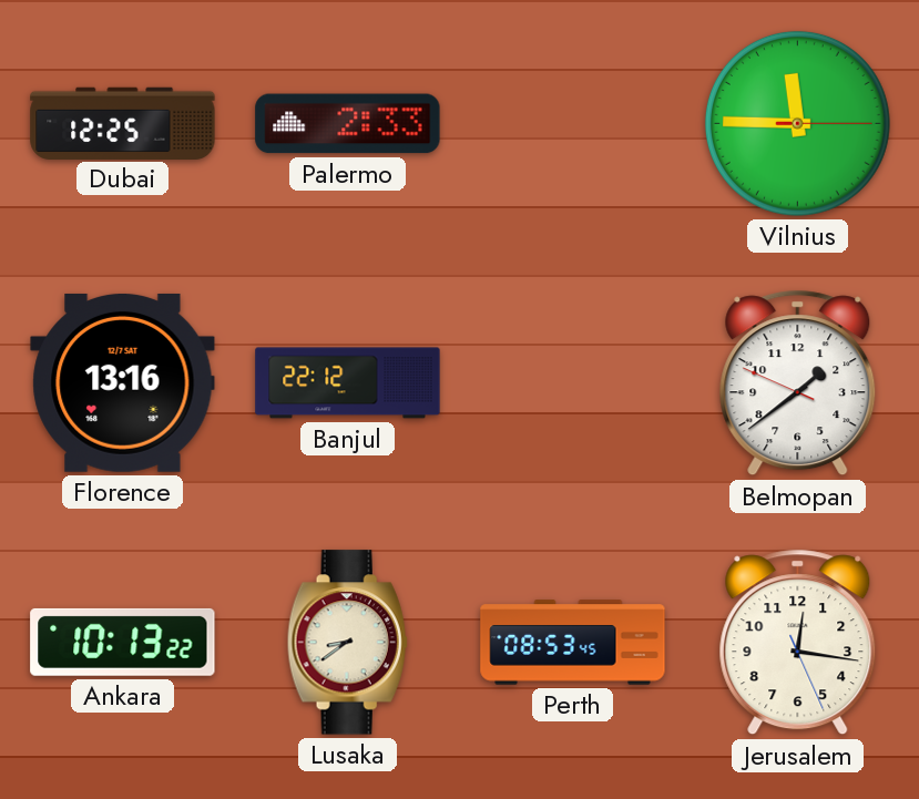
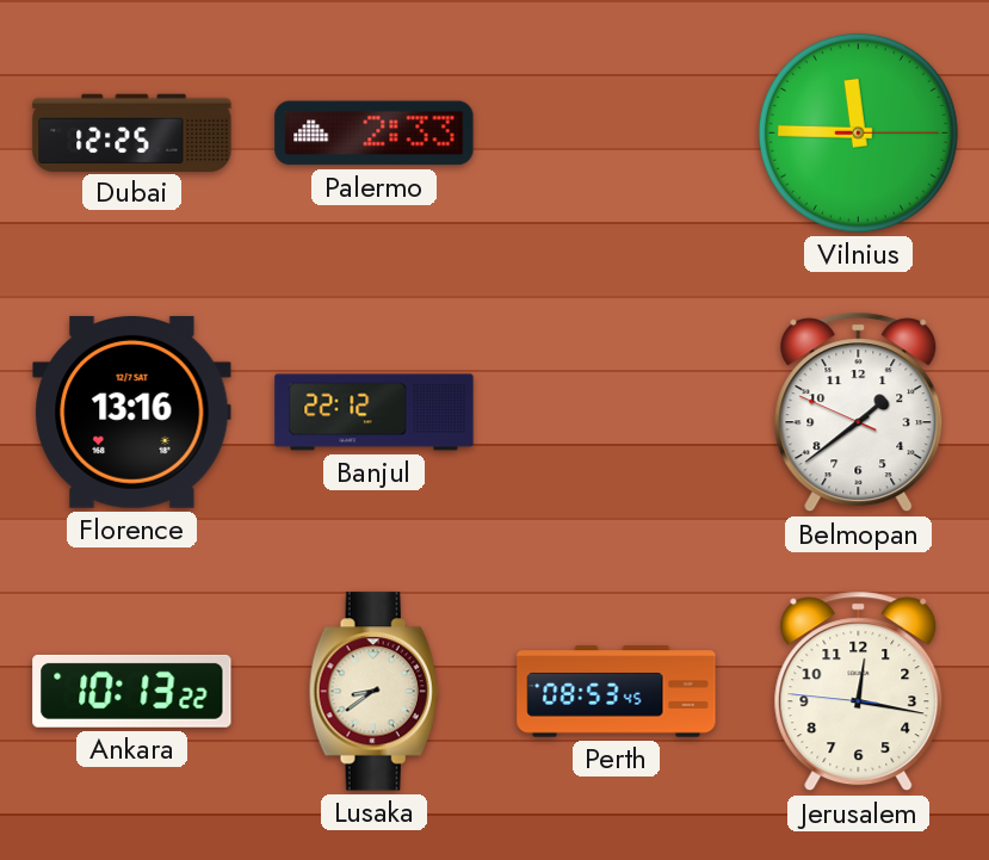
Jerusalem: 12:16:26 -> 12:16:46
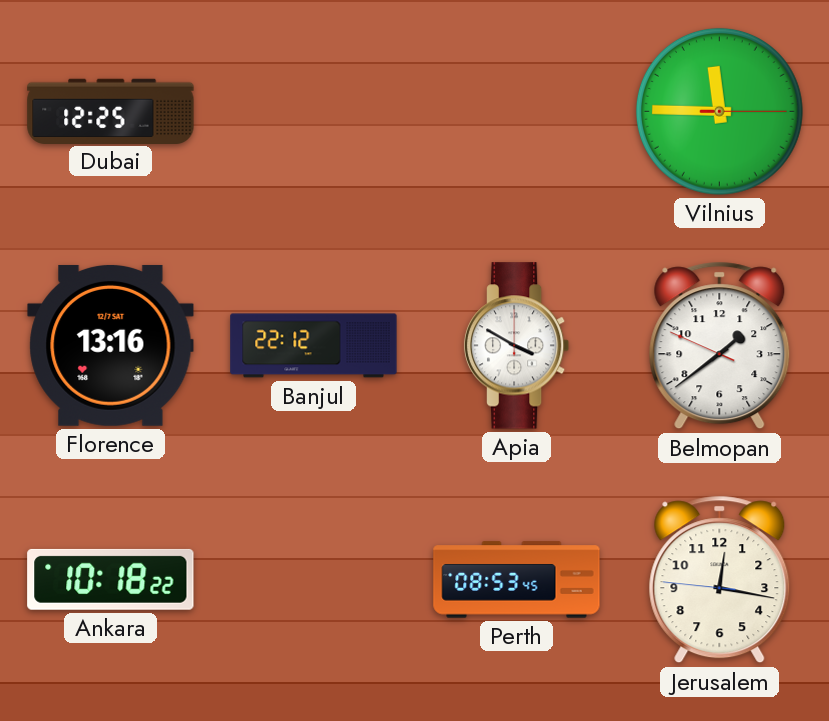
Palermo: 2:33 -> none
Apia: none -> 3:50
Ankara: 10:13 -> 10:18
Lusaka: 8:39 -> none
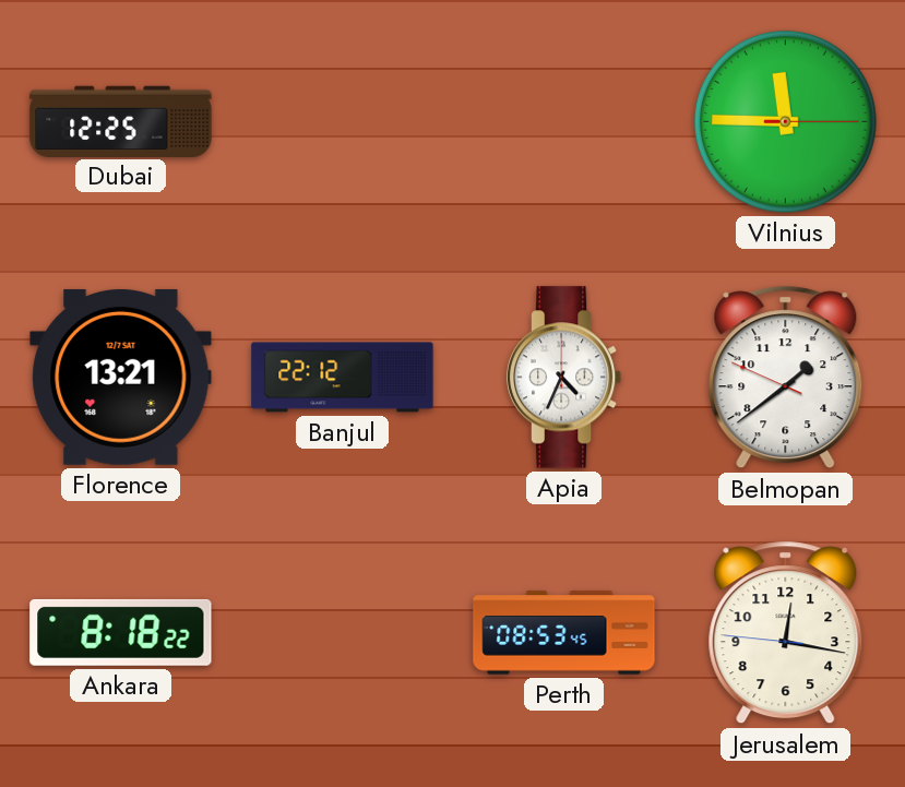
Florence: 13:16 -> 13:21
Apia: 3:50 -> 4:34
Ankara: 10:18 -> 8:18
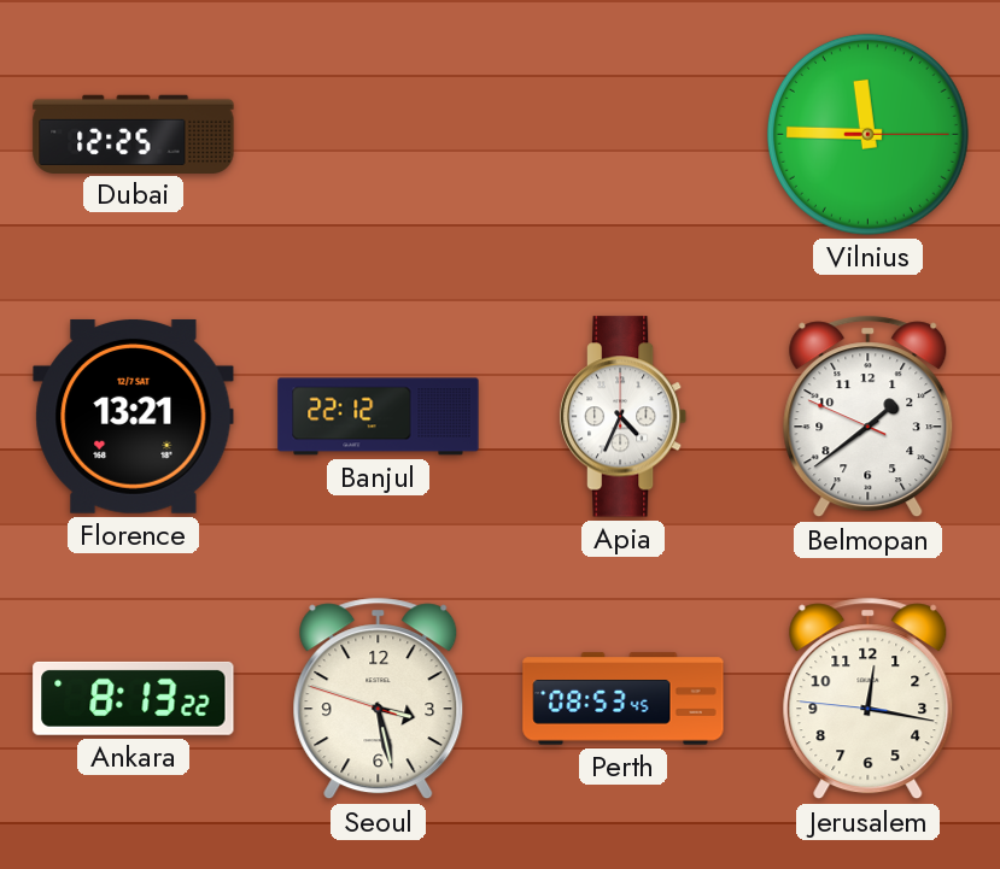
Ankara: 8:18 -> 8:13
Seoul: none -> 3:27
